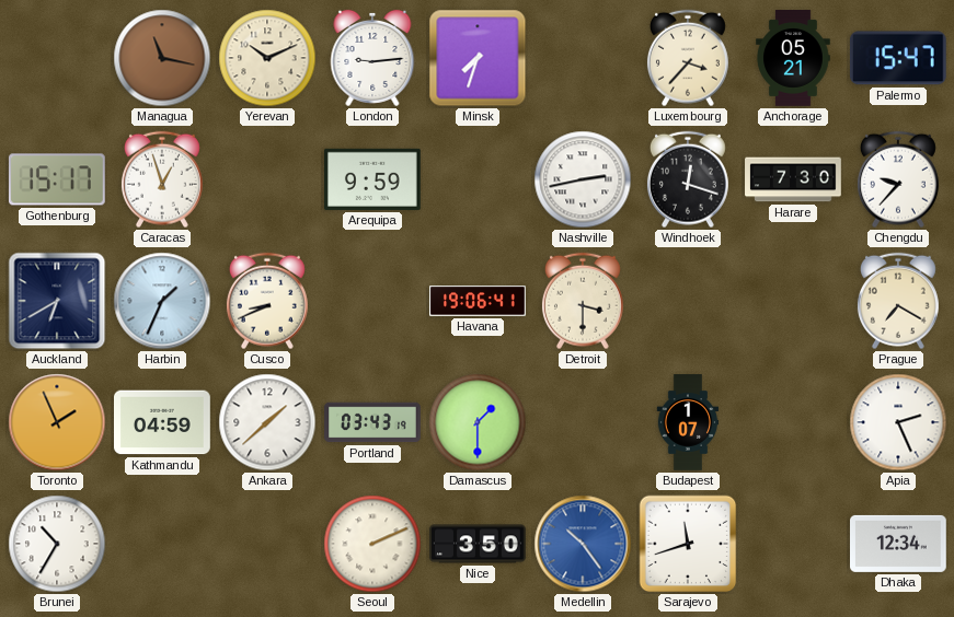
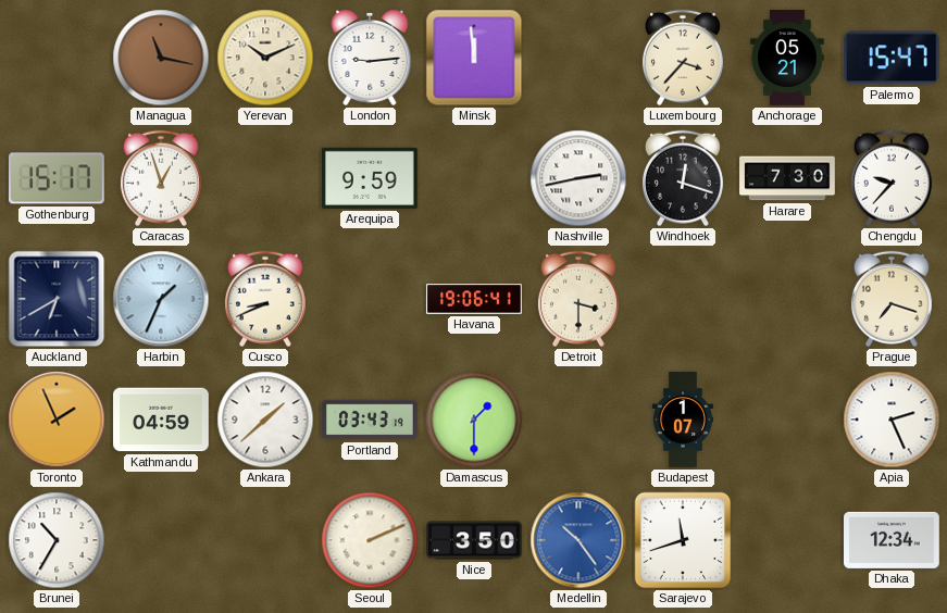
Minsk: 7:33 -> 11:59
Prague: 7:20 -> 7:18
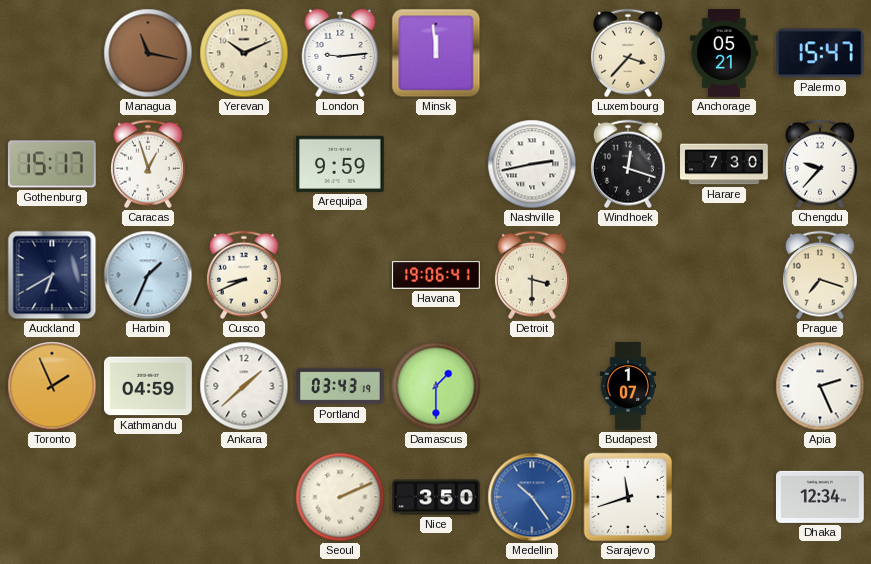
Brunei: 10:35 -> none
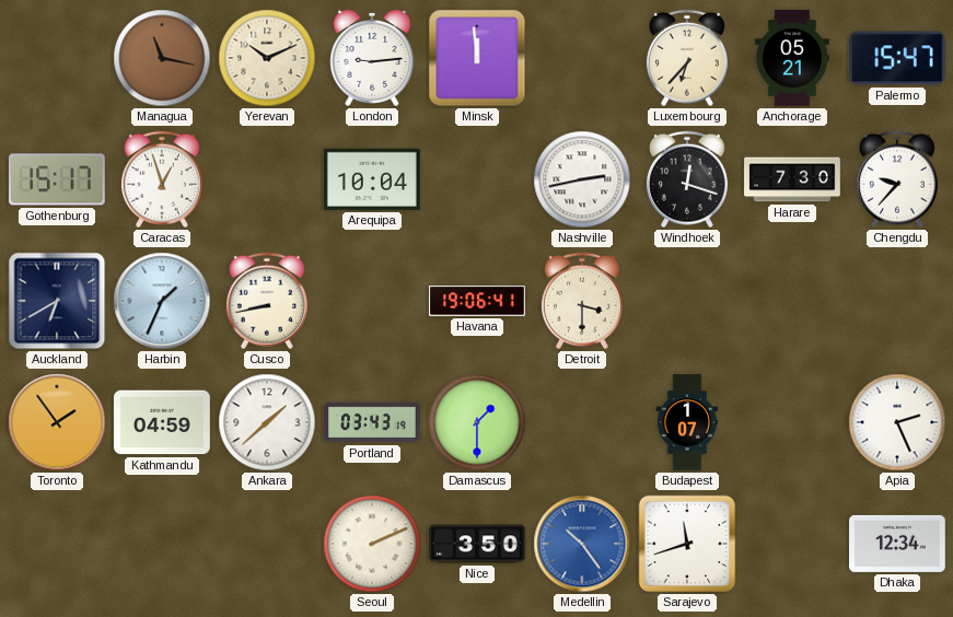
Luxembourg: 3:37 -> 6:37
Arequipa: 9:59 -> 10:04
Cusco: 8:41 -> 8:43
Prague: 7:18 -> none
Toronto: 1:56 -> 1:54
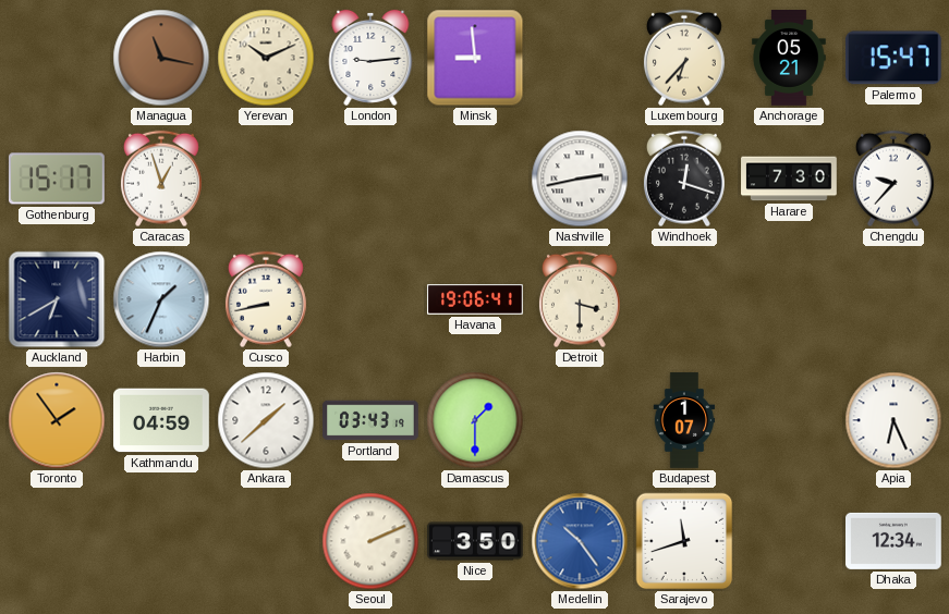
Minsk: 11:59 -> 8:59
Arequipa: 10:04 -> none
Apia: 2:26 -> 6:26
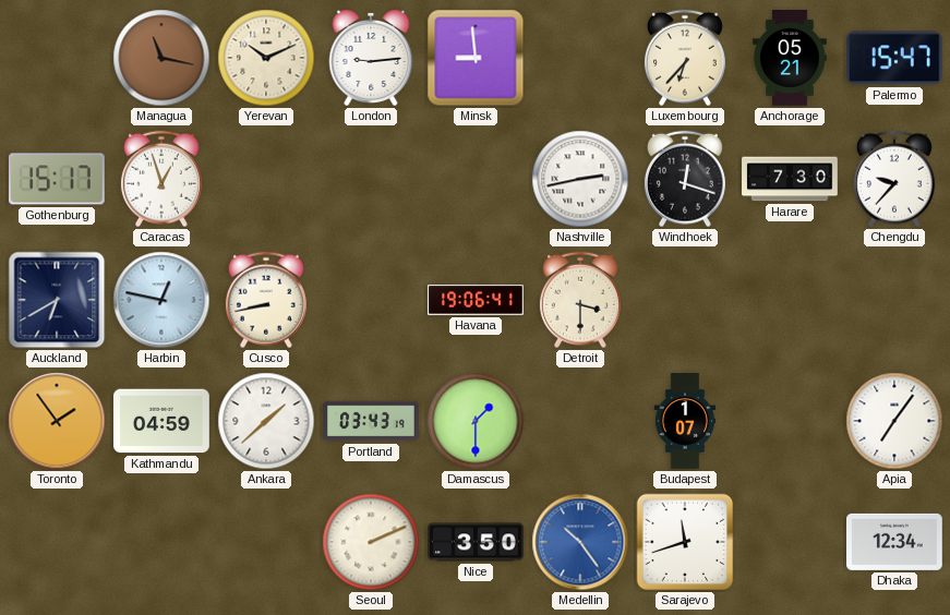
Harbin: 1:34 -> 12:47
Apia: 6:26 -> 7:06
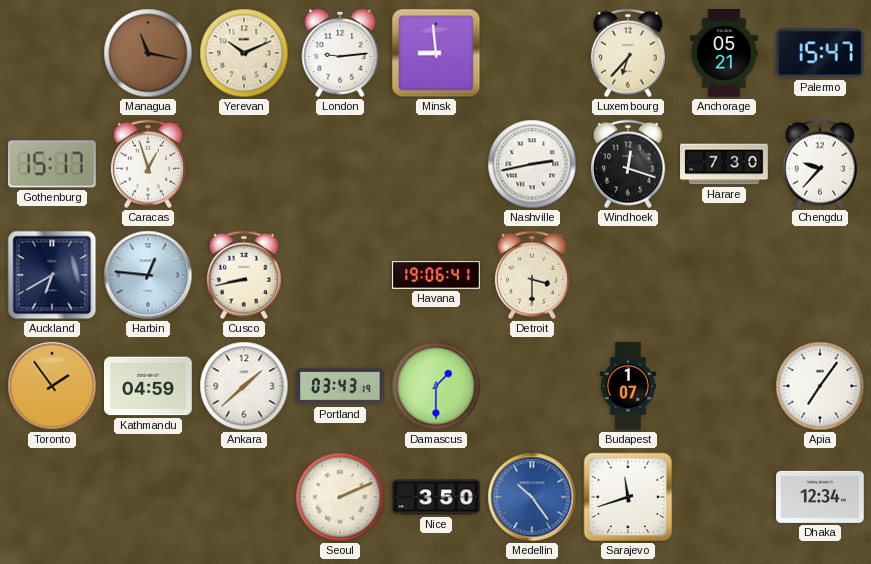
Harbin: 12:47 -> 12:46
